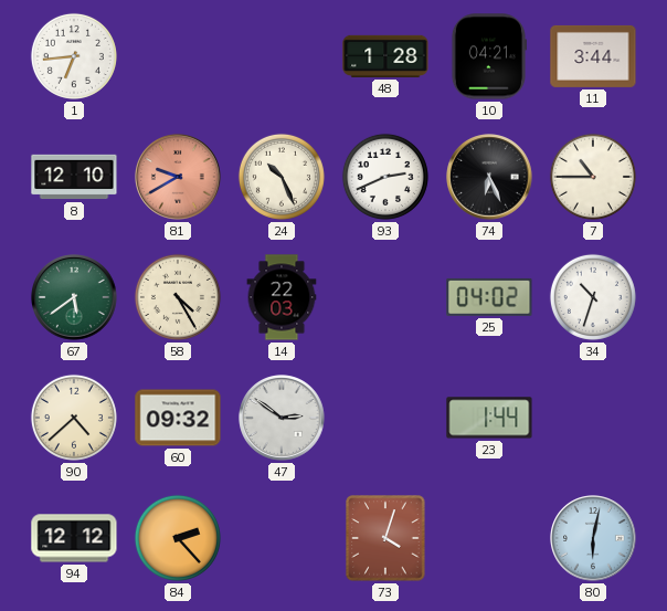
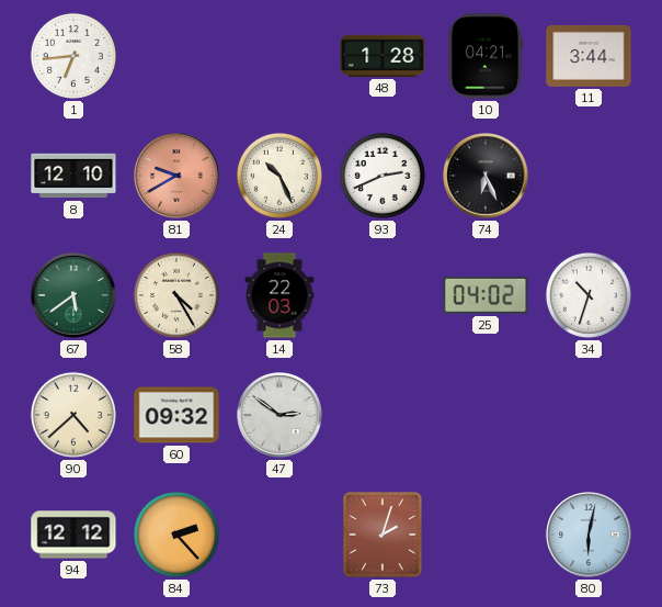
7: 10:45 -> none
23: 1:44 -> none
73: 4:03 -> 2:03
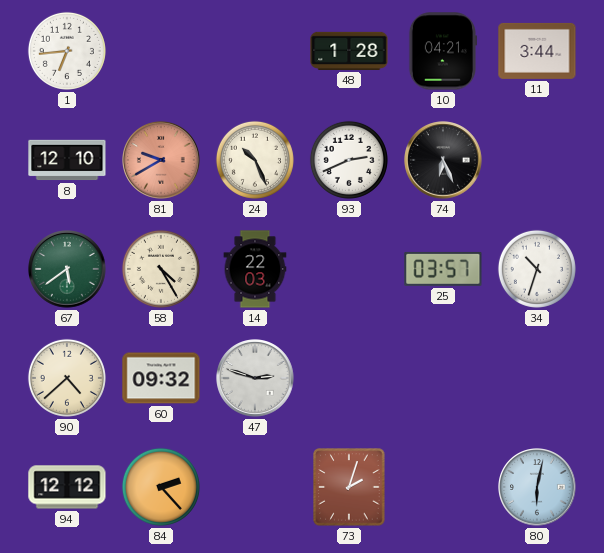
25: 04:02 -> 03:57
47: 2:51 -> 2:48
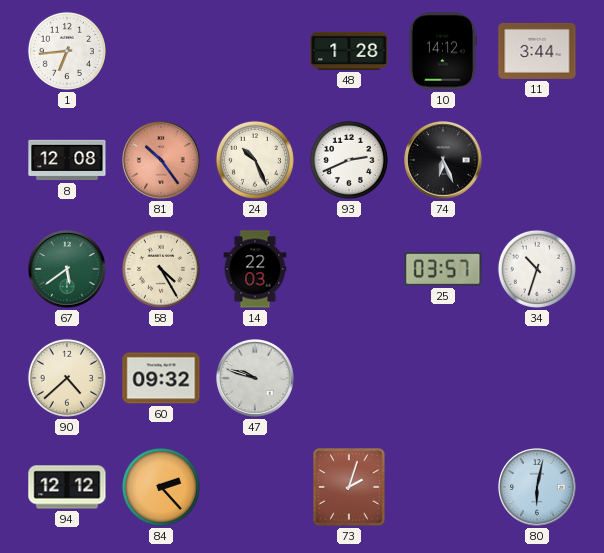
10: 04:21 -> 14:12
8: 12:10 -> 12:08
81: 9:40 -> 10:24
47: 2:48 -> 9:48
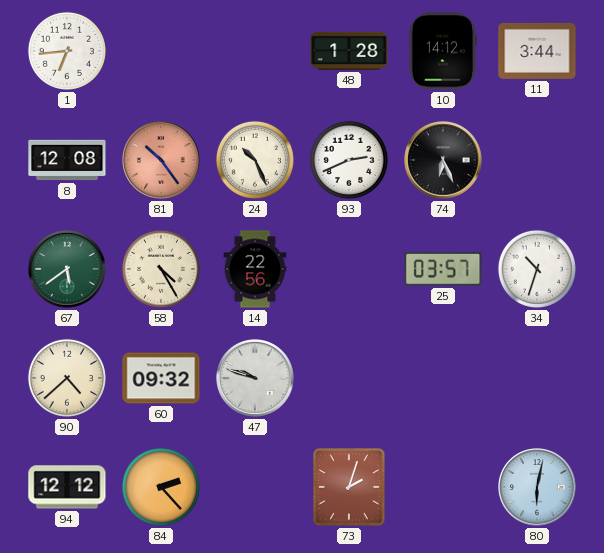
14: 22:03 -> 22:56
